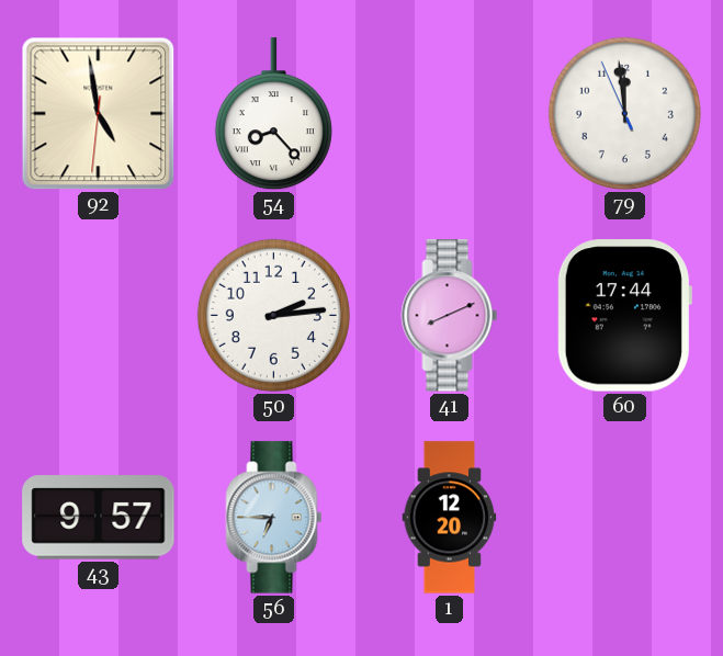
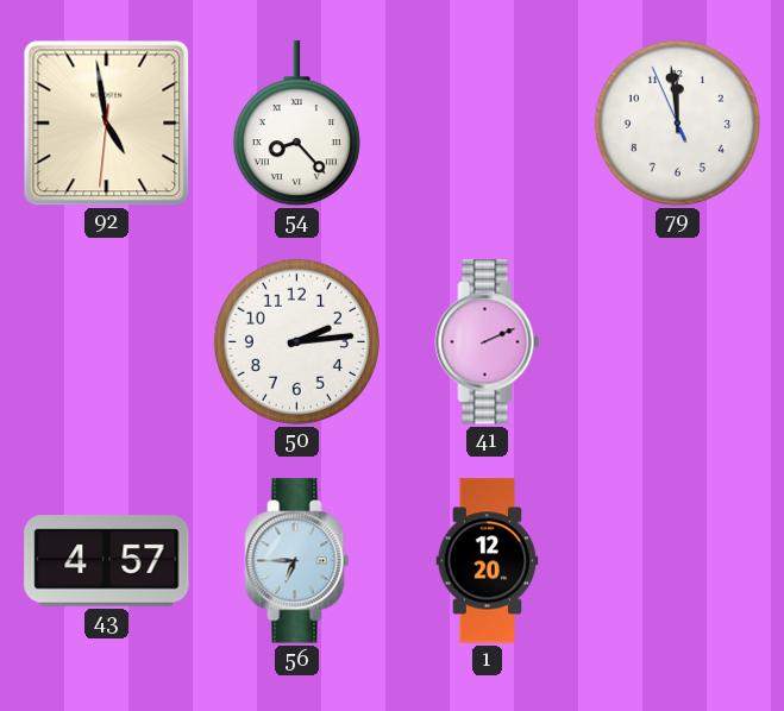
41: 8:11 -> 2:11
60: 17:44 -> none
43: 9:57 -> 4:57
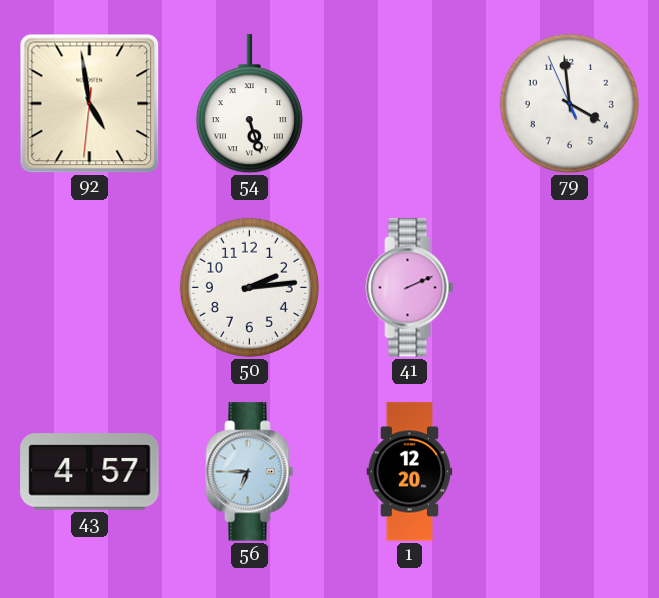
54: 8:23 -> 5:27
79: 11:58 -> 3:58
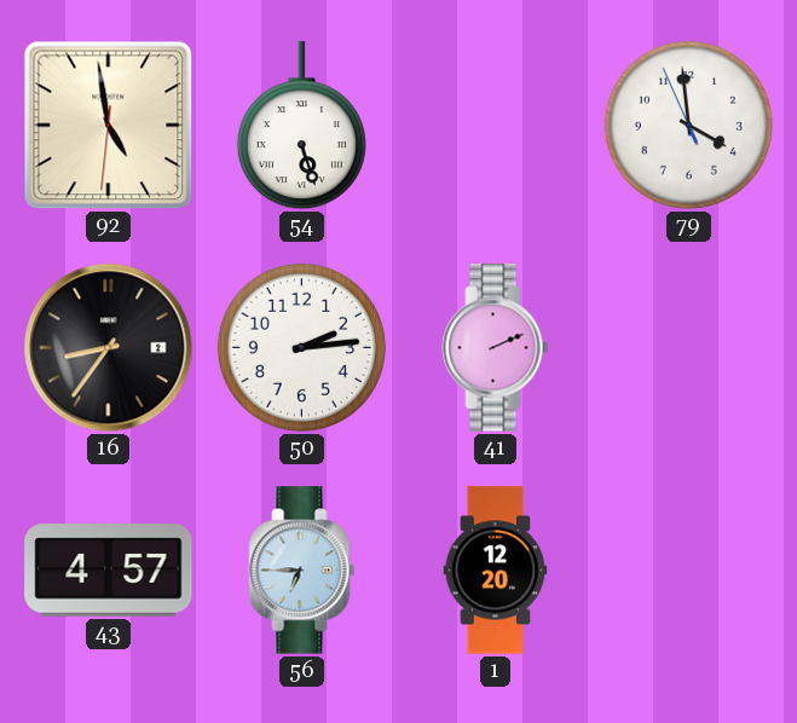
16: none -> 8:36
